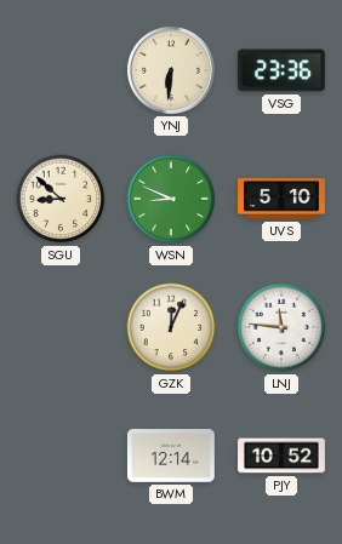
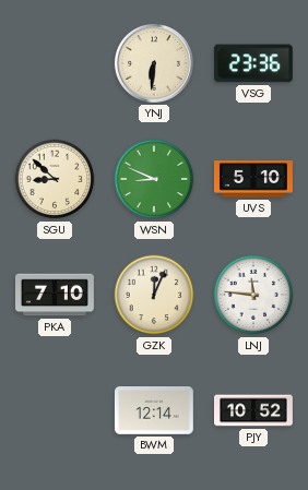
PKA: none -> 7:10
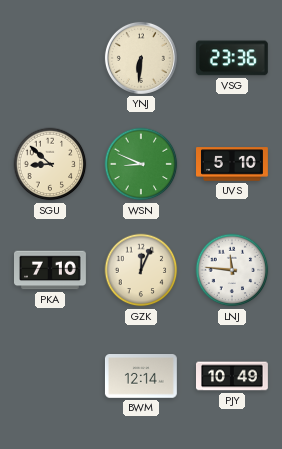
PJY: 10:52 -> 10:49
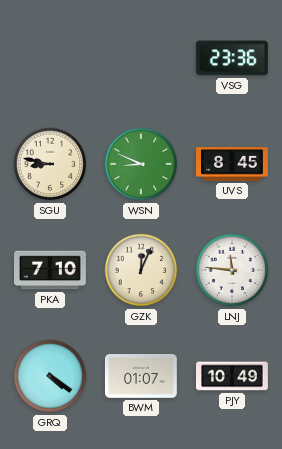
YNJ: 6:31 -> none
SGU: 8:52 -> 8:47
UVS: 5:10 -> 8:45
GRQ: none -> 4:21
BWM: 12:14 -> 01:07
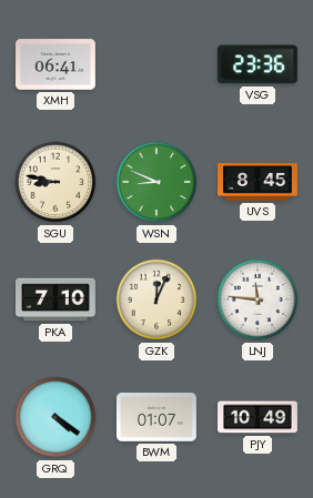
XMH: none -> 06:41
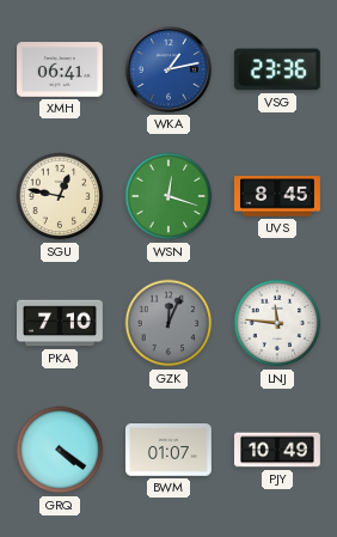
WKA: none -> 1:13
SGU: 8:47 -> 12:47
WSN: 8:49 -> 12:18
GZK dial: cream -> grey
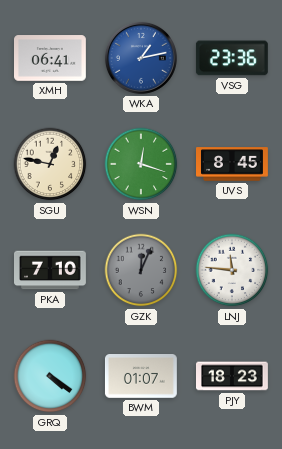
PJY: 10:49 -> 18:23
